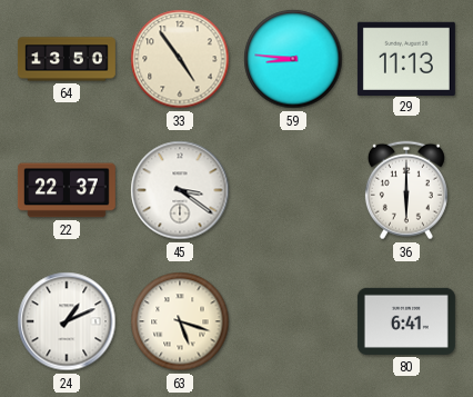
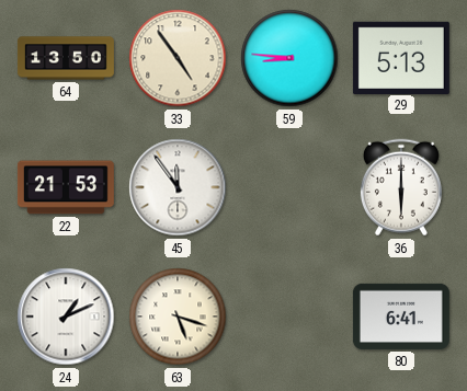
29: 11:13 -> 5:13
22: 22:37 -> 21:53
45: 3:21 -> 11:54
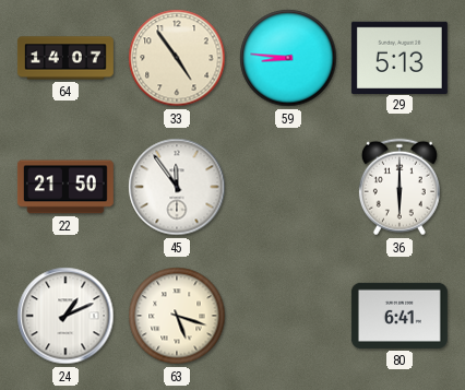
64: 13:50 -> 14:07
22: 21:53 -> 21:50
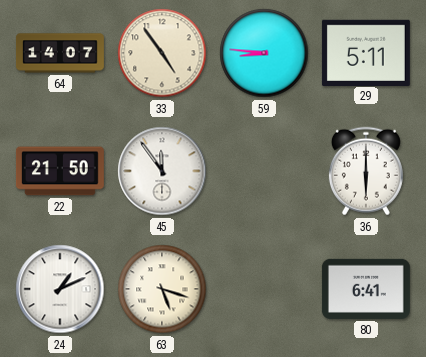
29: 5:13 -> 5:11
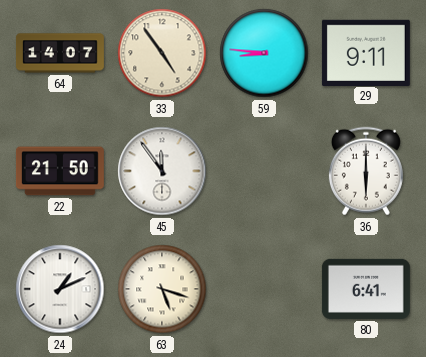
29: 5:11 -> 9:11
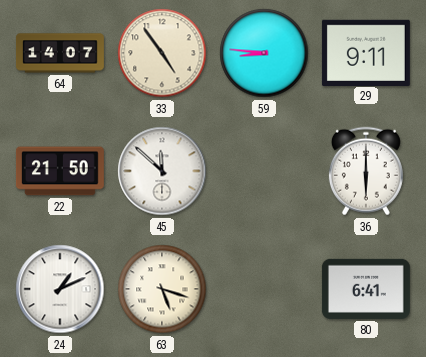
45: 11:54 -> 11:52
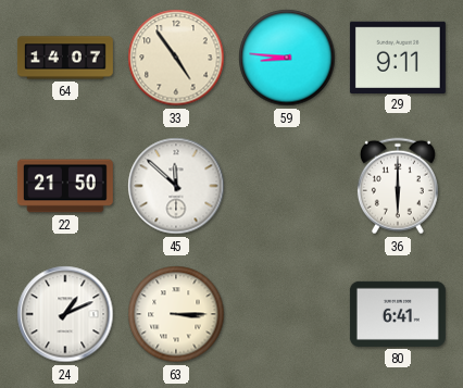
63: 5:18 -> 3:15
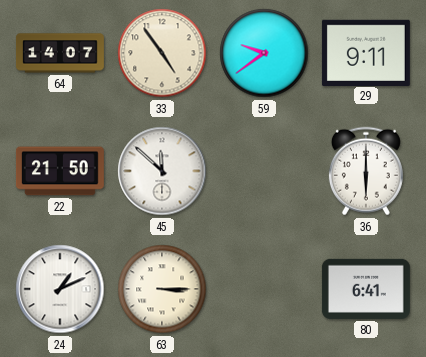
59: 8:46 -> 9:39
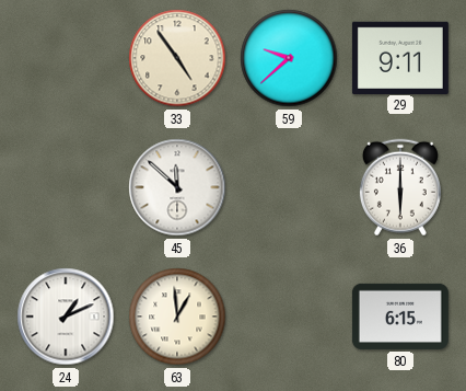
64: 14:07 -> none
59: 9:39 -> 9:38
22: 21:50 -> none
63: 3:15 -> 12:59
80: 6:41 -> 6:15
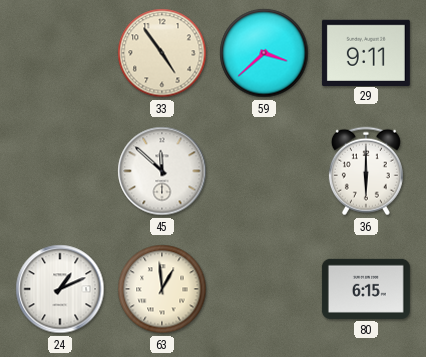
59: 9:38 -> 3:38
